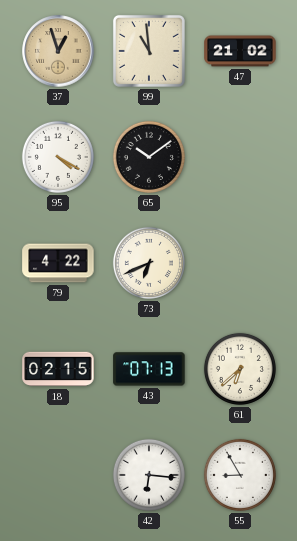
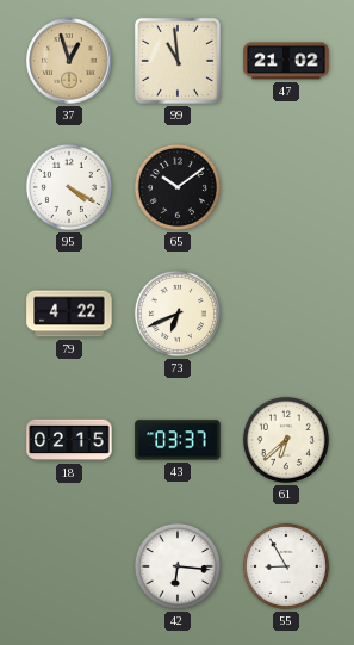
43: 07:13 -> 03:37
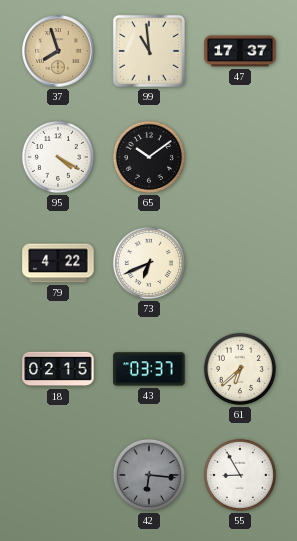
37: 12:57 -> 7:57
47: 21:02 -> 17:37
42 dial: white -> grey
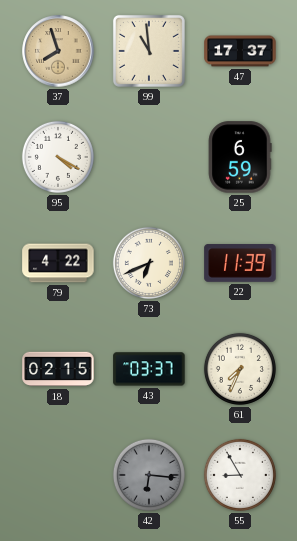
65: 10:09 -> none
25: none -> 6:59
22: none -> 11:39
61: 6:38 -> 7:34
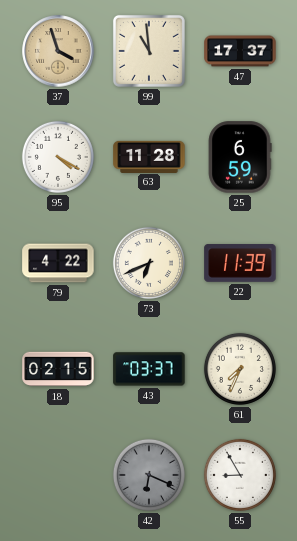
37: 7:57 -> 3:57
63: none -> 11:28
42: 6:16 -> 6:19
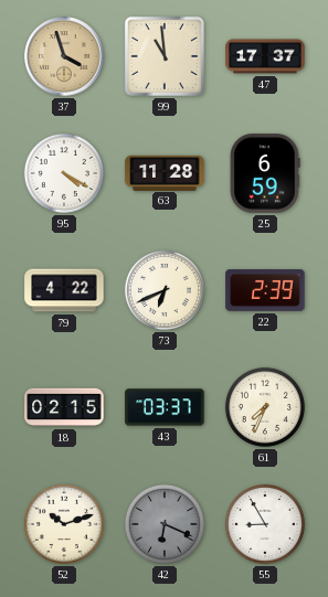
22: 11:39 -> 2:39
52: none -> 10:12
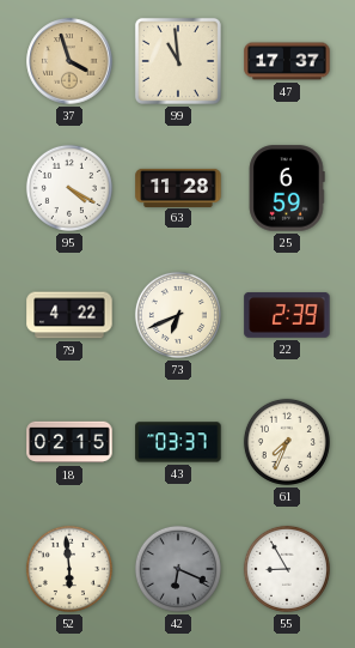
52: 10:12 -> 5:59
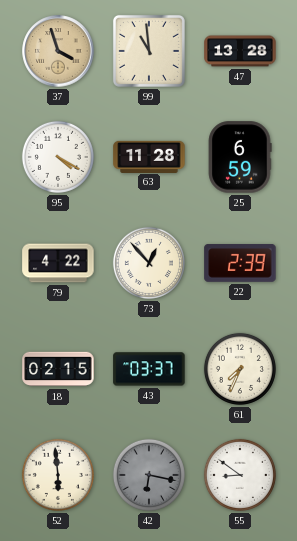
47: 17:37 -> 13:28
73: 6:41 -> 12:53
42: 6:19 -> 6:17
55: 8:55 -> 8:51
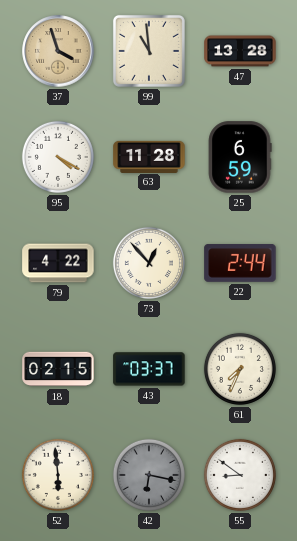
22: 2:39 -> 2:44
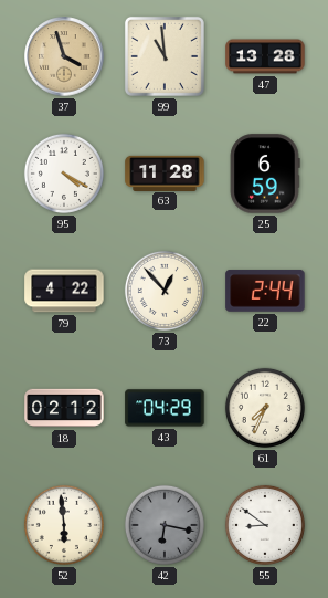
18: 02:15 -> 02:12
43: 03:37 -> 04:29
